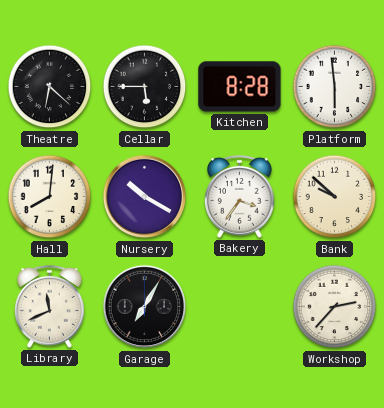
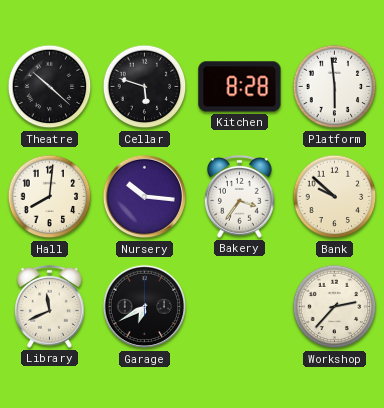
Theatre: 6:22 -> 10:22
Cellar: 5:45 -> 5:48
Nursery: 10:20 -> 10:16
Garage: 7:05 -> 6:40
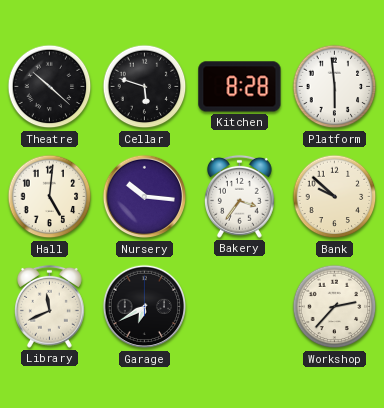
Hall: 8:01 -> 5:01
